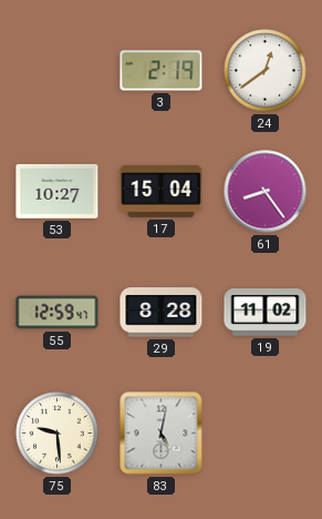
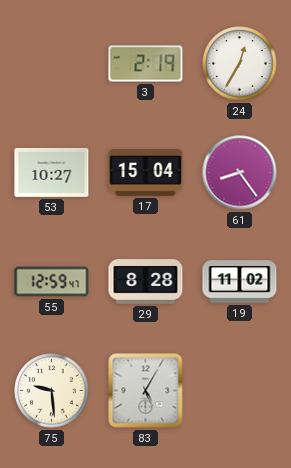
24: 12:39 -> 12:35
83: 5:02 -> 5:05
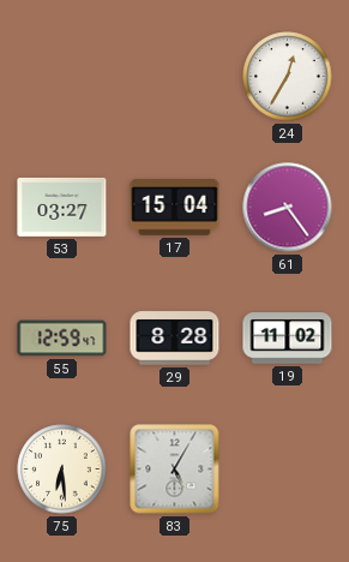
3: 2:19 -> none
53: 10:27 -> 03:27
75: 9:29 -> 6:29
